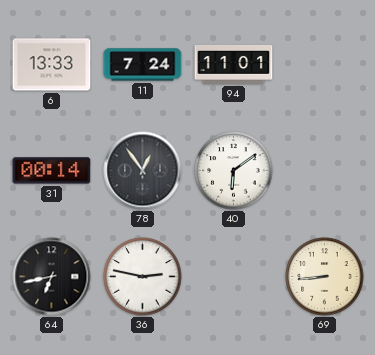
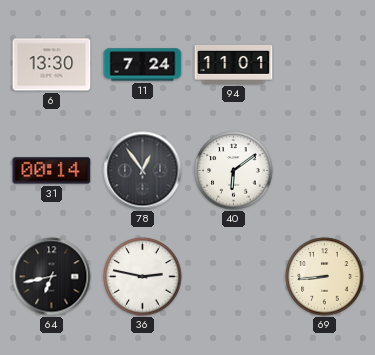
6: 13:33 -> 13:30
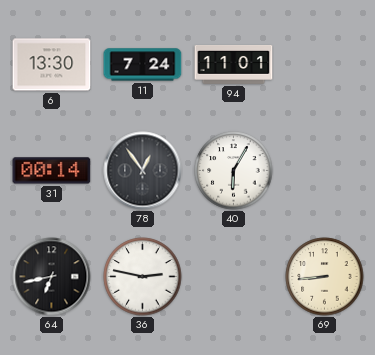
40: 6:09 -> 6:05
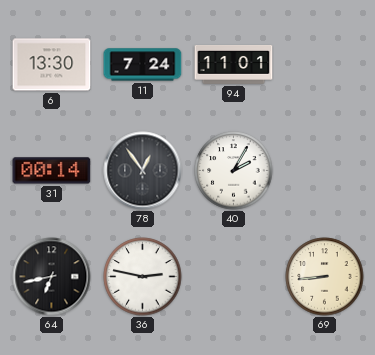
40: 6:05 -> 2:05
